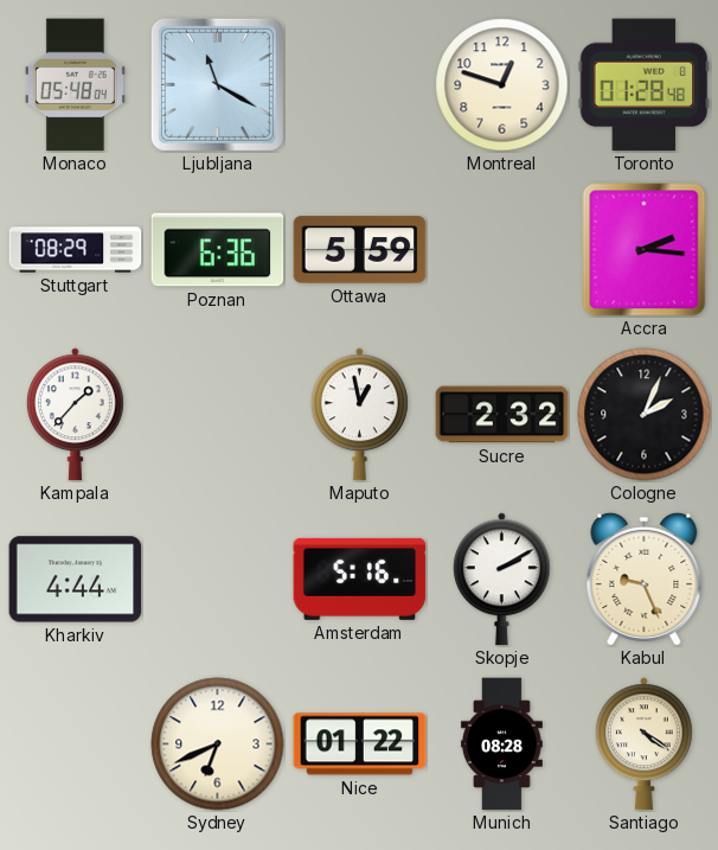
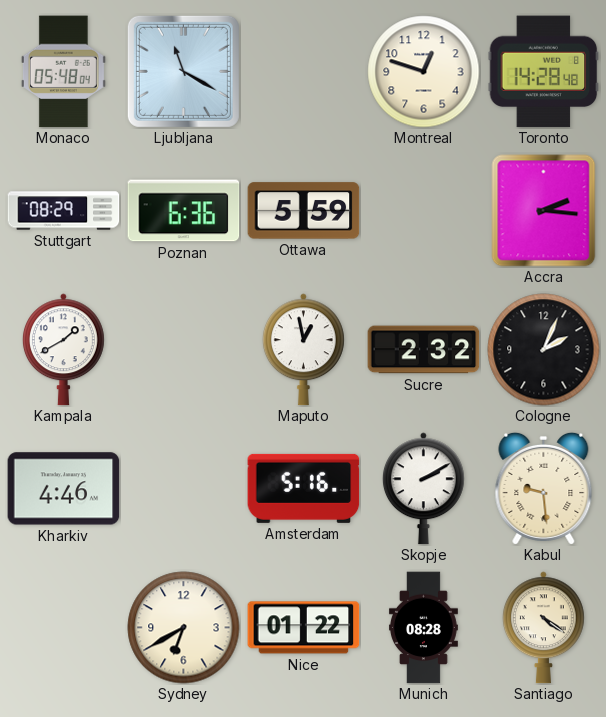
Toronto: 01:28 -> 14:28
Kampala: 1:37 -> 1:40
Kharkiv: 4:44 -> 4:46
Kabul: 9:26 -> 9:29
Sydney: 6:41 -> 6:40
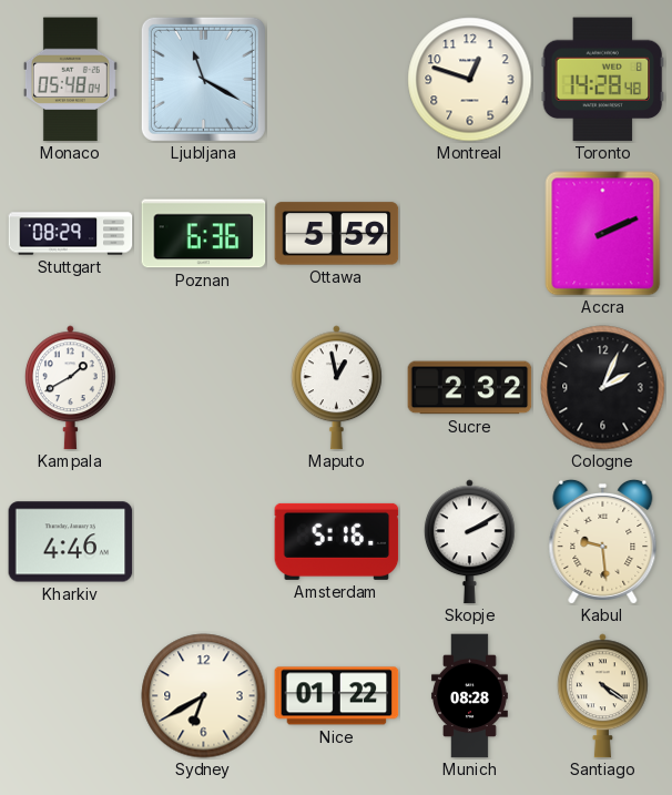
Accra: 2:16 -> 2:11
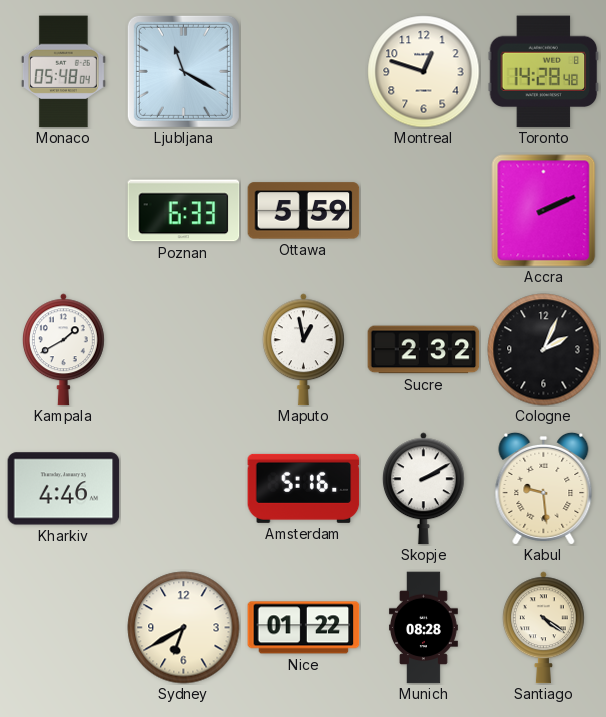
Stuttgart: 08:29 -> none
Poznan: 6:36 -> 6:33
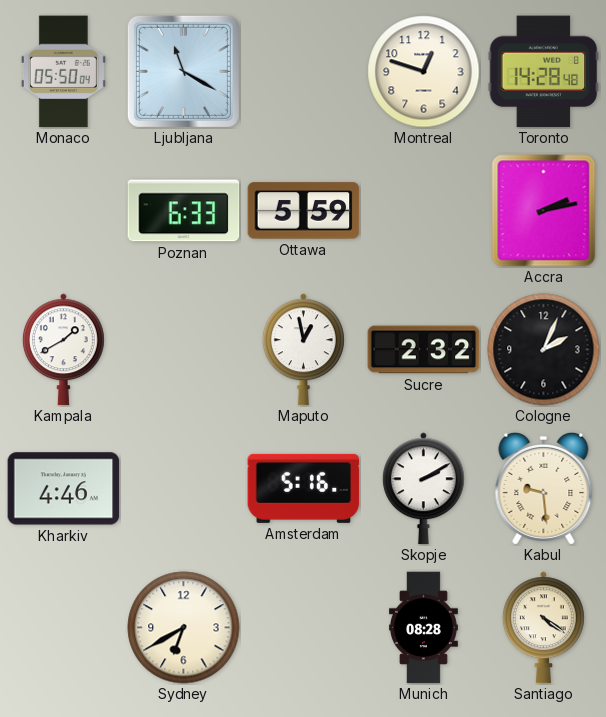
Monaco: 05:48 -> 05:50
Accra: 2:11 -> 2:13
Nice: 01:22 -> none
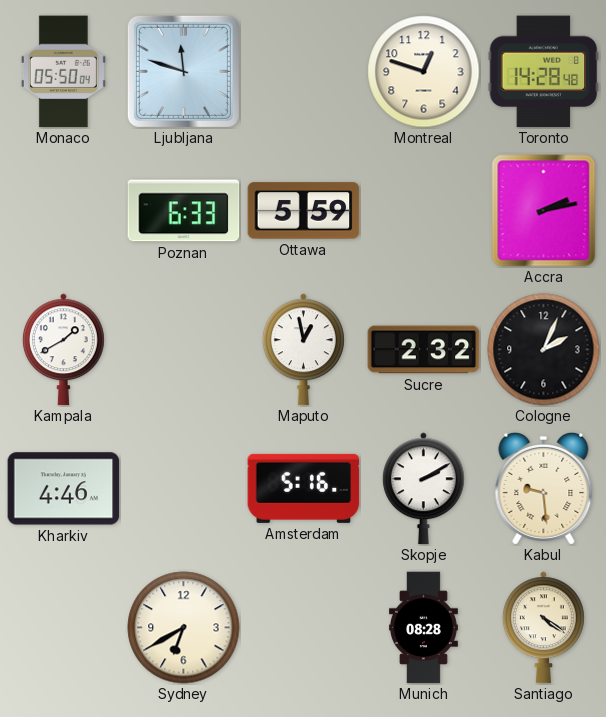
Ljubljana: 11:20 -> 11:48
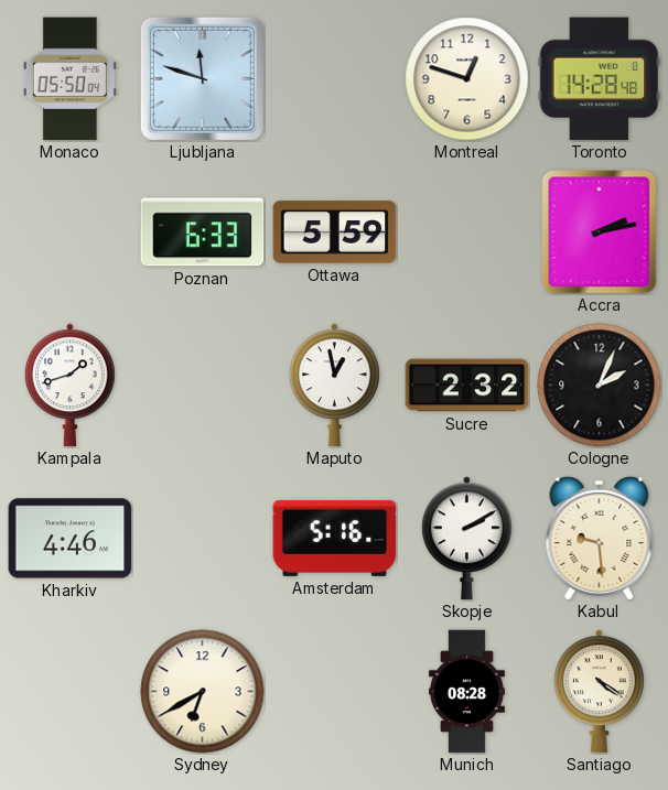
Kampala: 1:40 -> 1:42
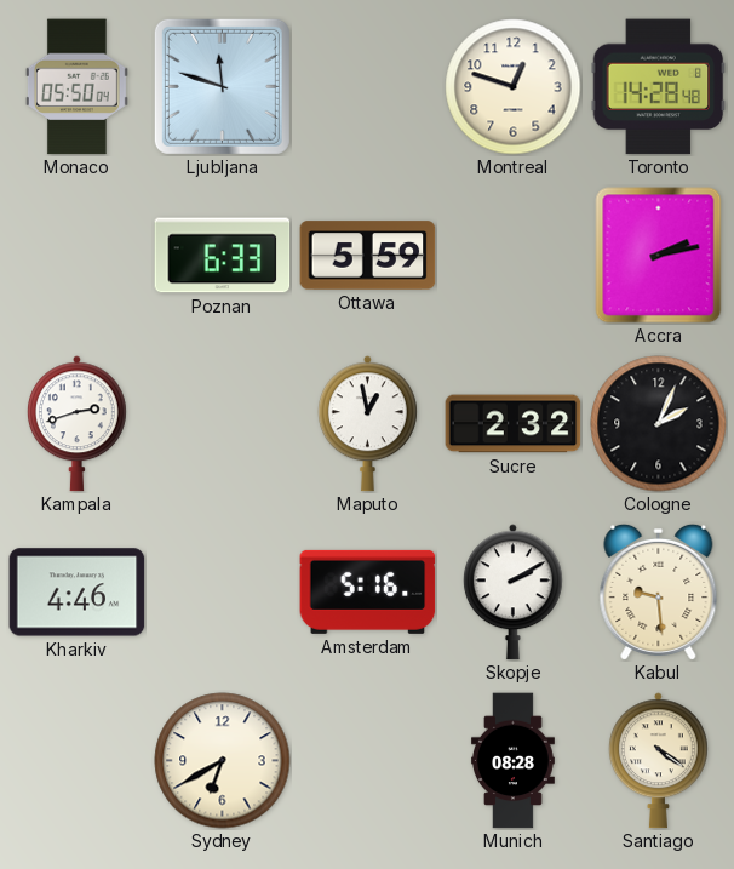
Kampala: 1:42 -> 2:42
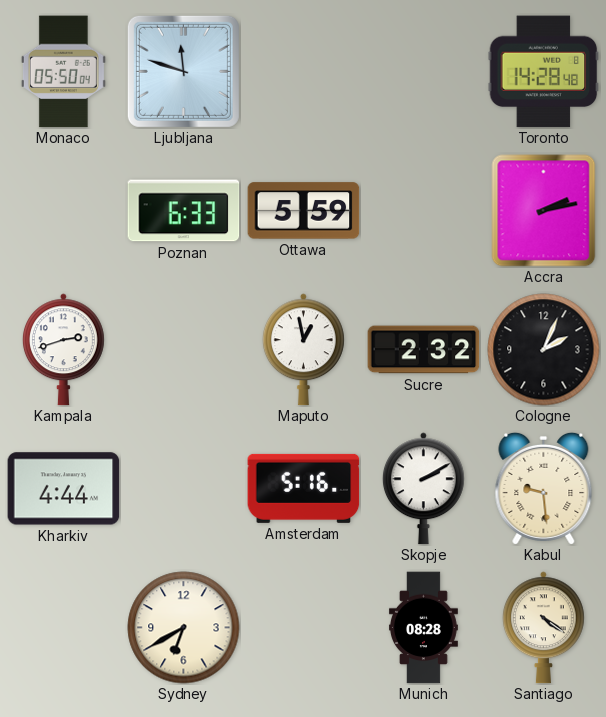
Montreal: 12:48 -> none
Kharkiv: 4:46 -> 4:44
